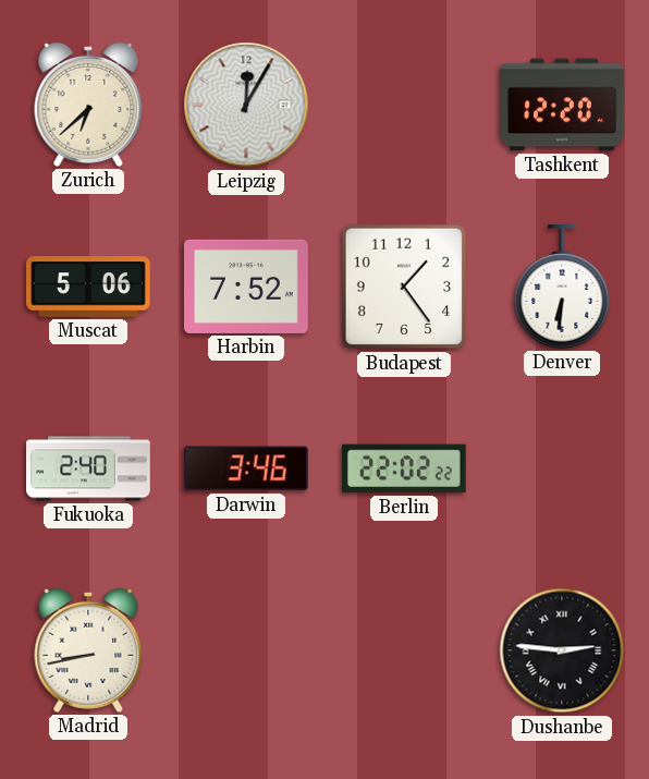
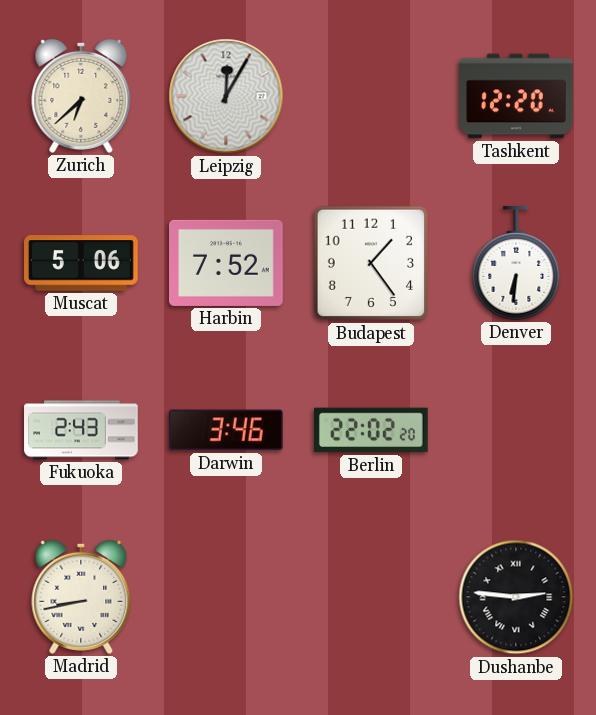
Fukuoka: 2:40 -> 2:43
Berlin: 22:02:22 -> 22:02:20
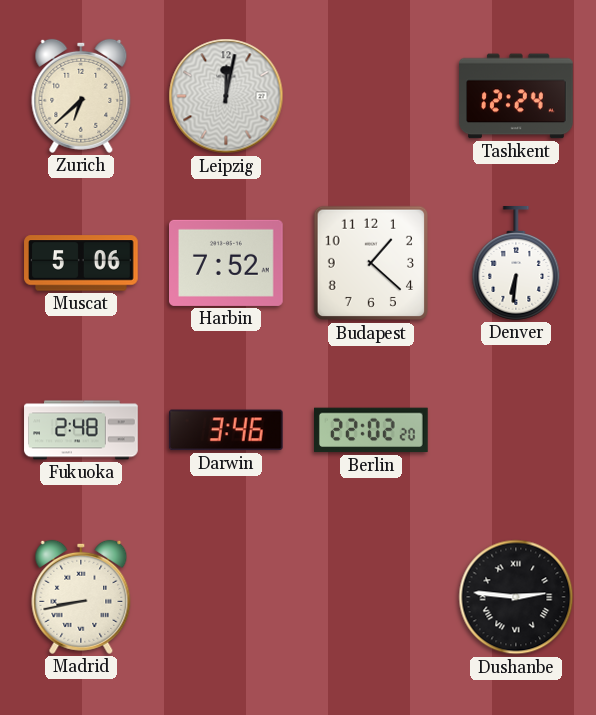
Leipzig: 12:05 -> 12:02
Tashkent: 12:20 -> 12:24
Budapest: 1:24 -> 1:22
Fukuoka: 2:43 -> 2:48
